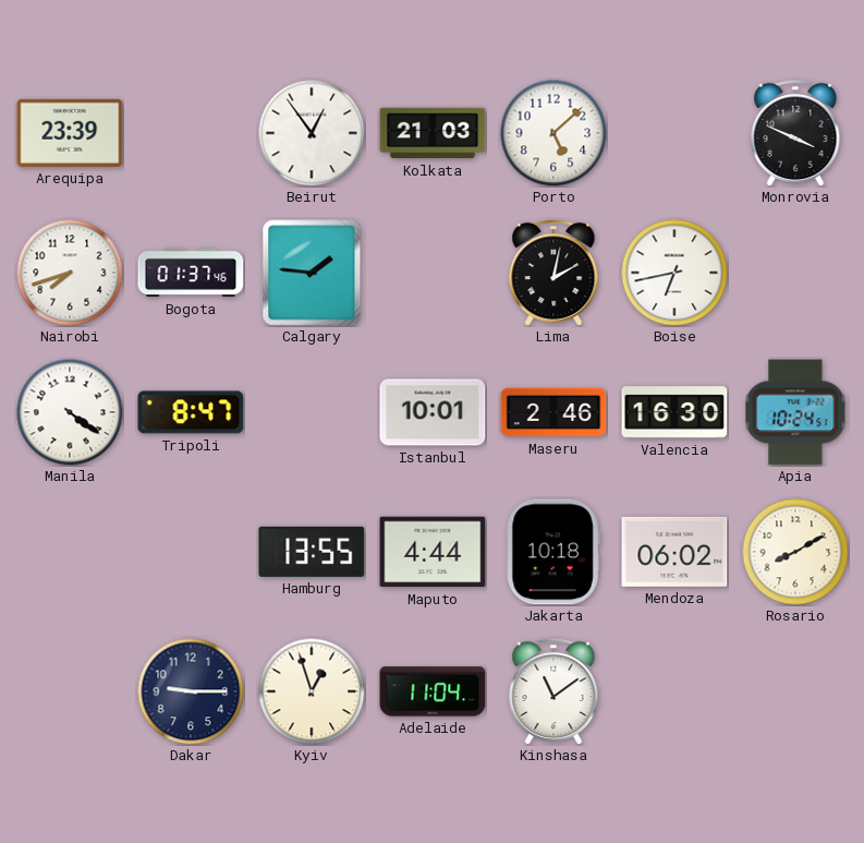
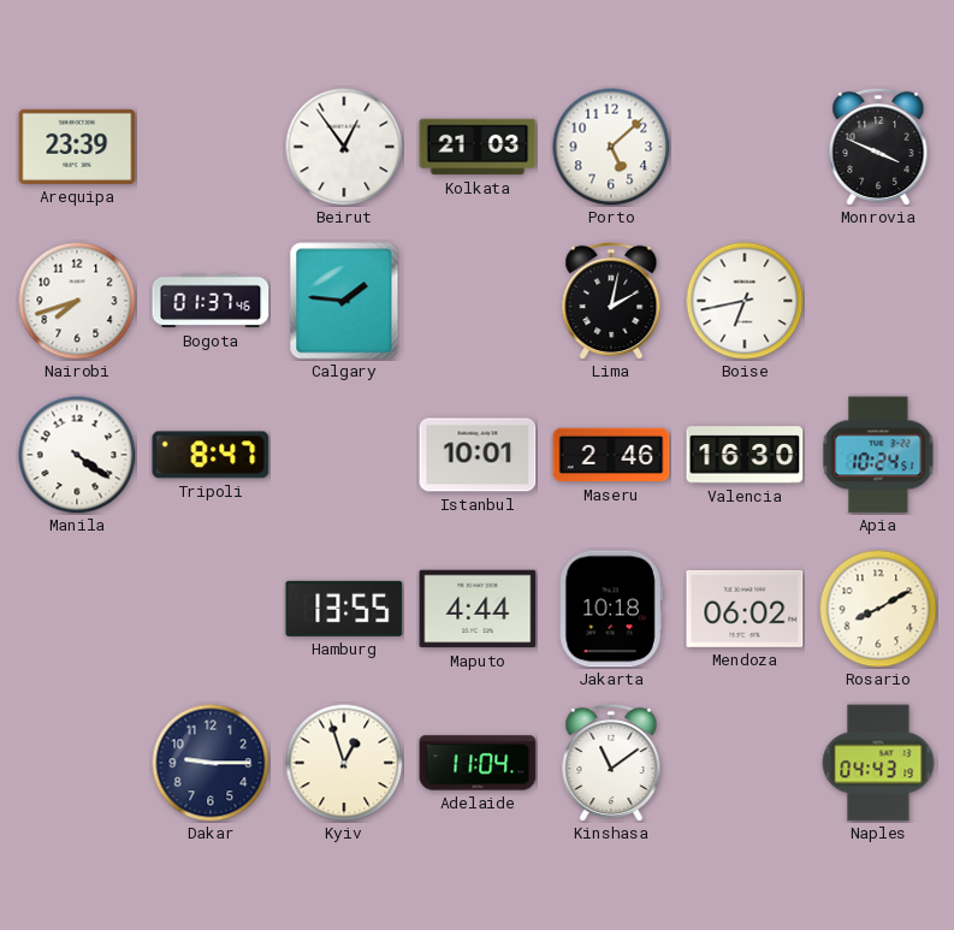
Naples: none -> 04:43
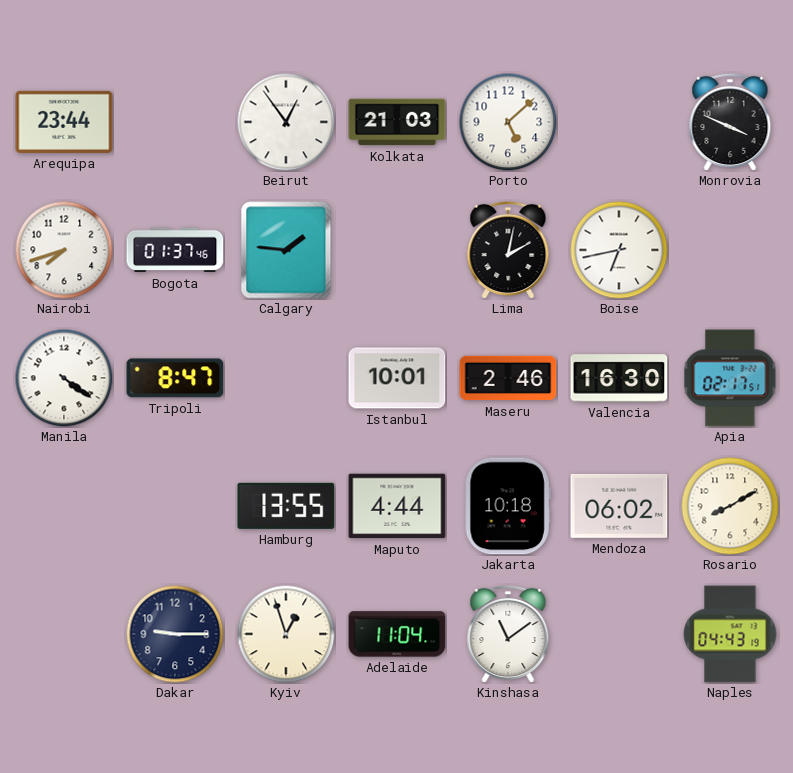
Arequipa: 23:39 -> 23:44
Apia: 10:24 -> 02:17
